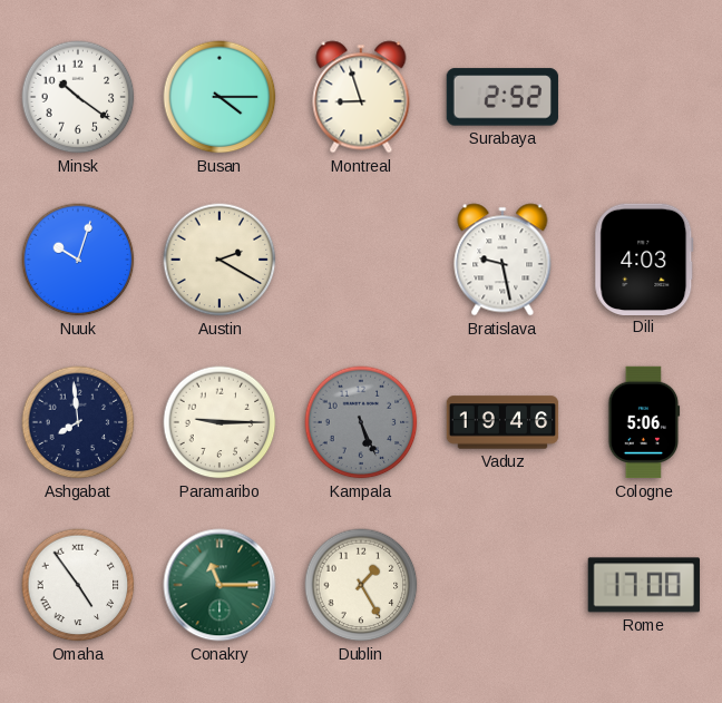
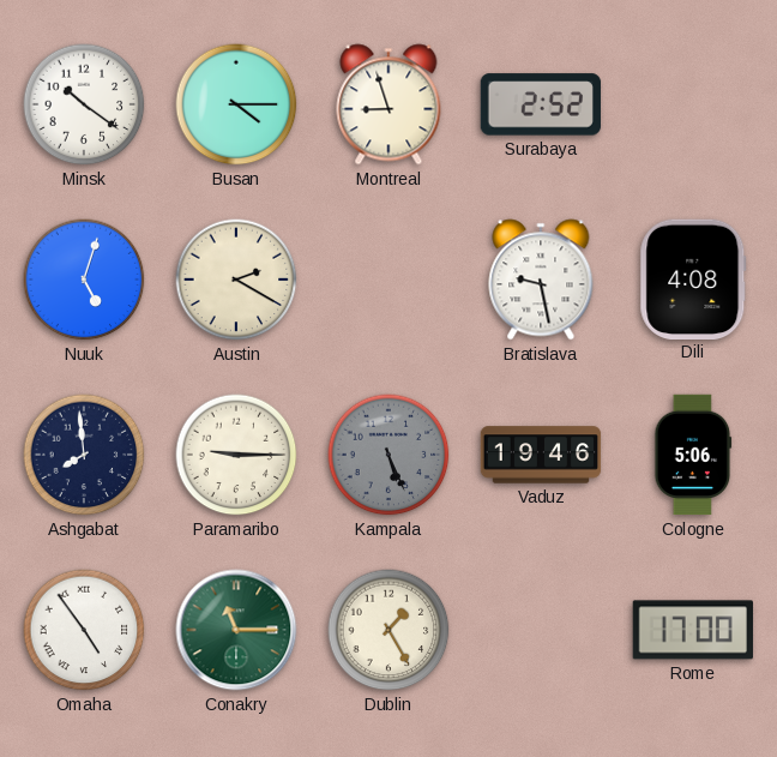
Nuuk: 10:03 -> 5:03
Dili: 4:03 -> 4:08
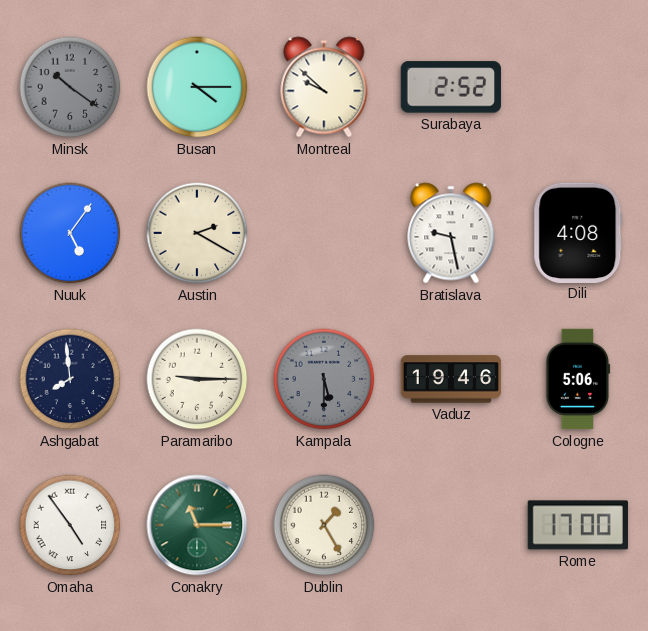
Minsk dial: white -> grey
Montreal: 8:57 -> 9:52
Nuuk: 5:03 -> 5:06
Kampala: 5:26 -> 5:30
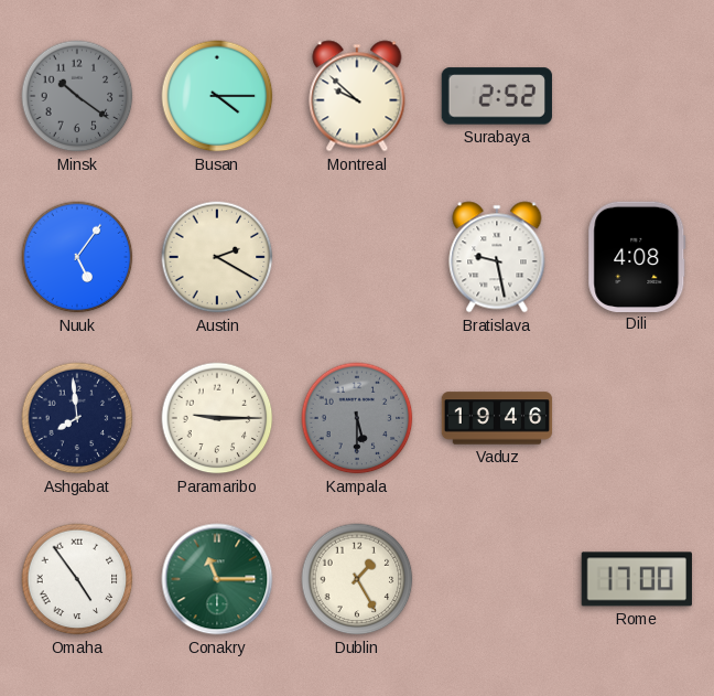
Cologne: 5:06 -> none
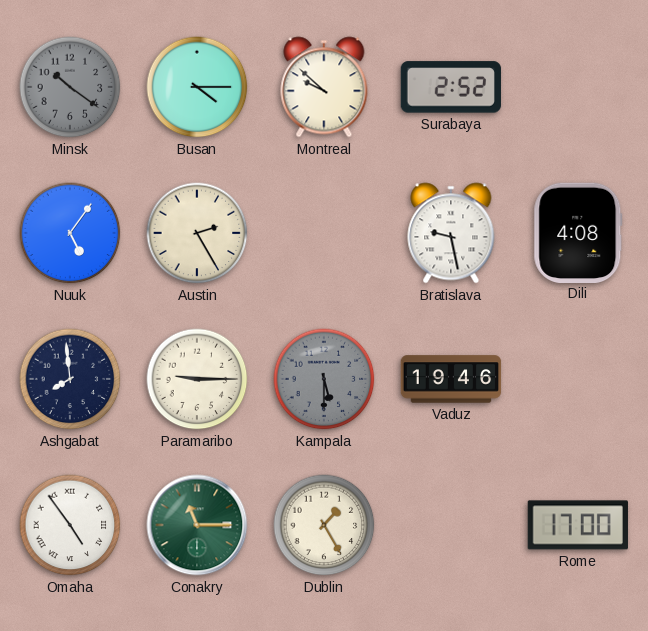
Austin: 2:20 -> 2:25
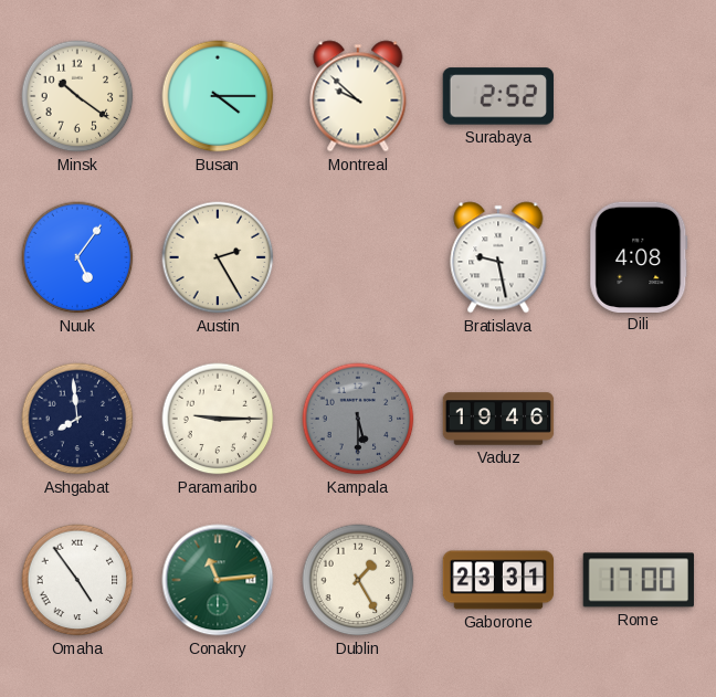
Minsk dial: grey -> cream
Conakry: 11:15 -> 11:14
Gaborone: none -> 23:31
